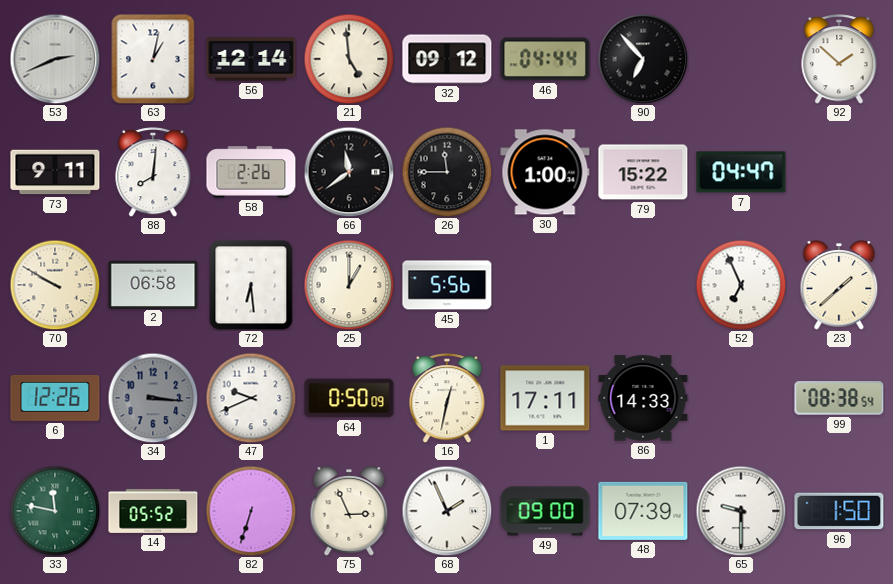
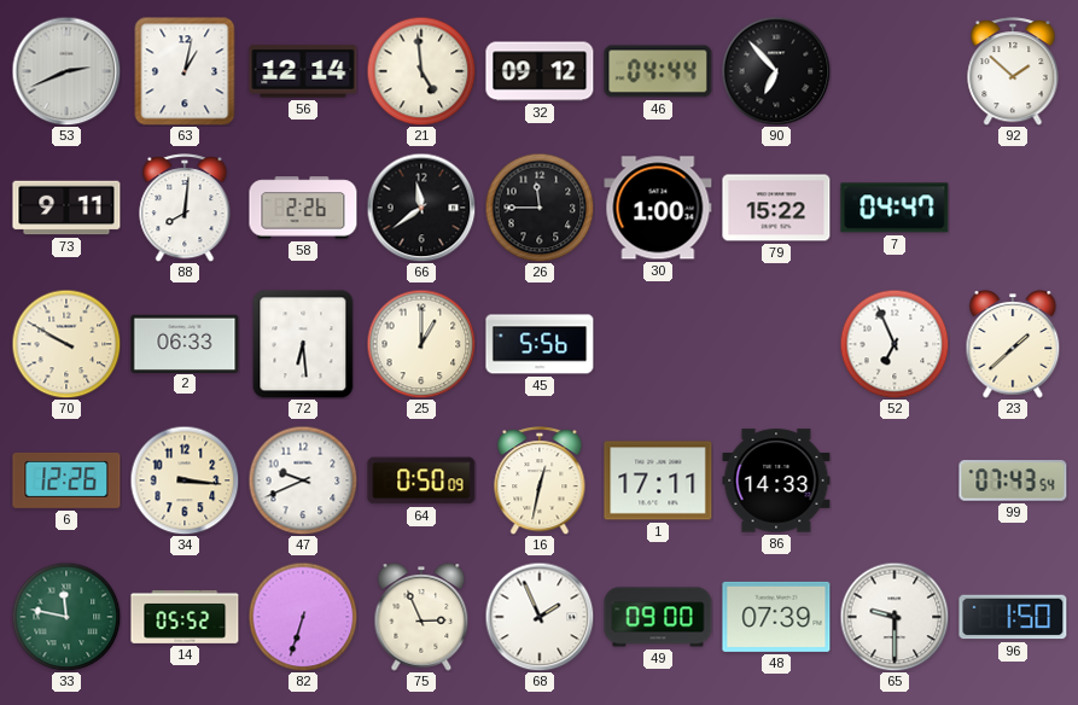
2: 06:58 -> 06:33
34 dial: grey -> cream
99: 08:38 -> 07:43
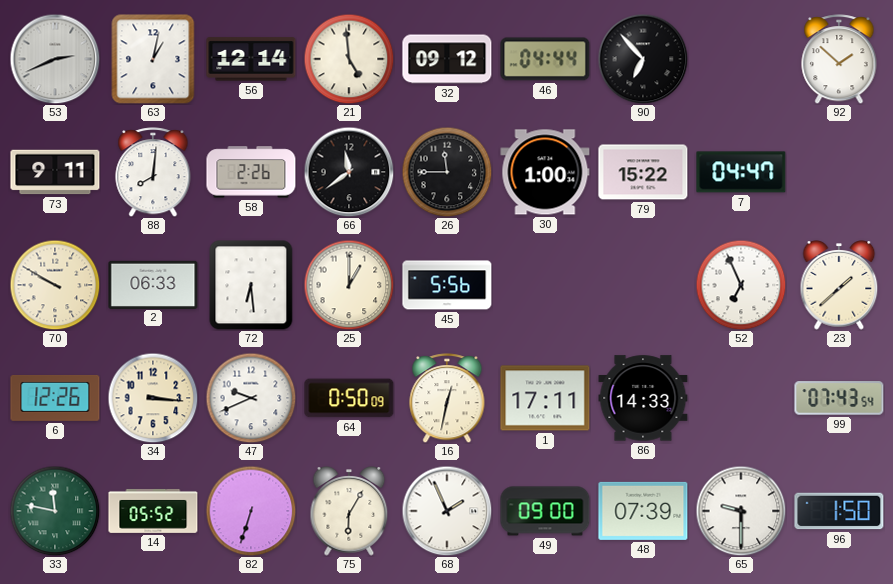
75: 2:56 -> 6:05
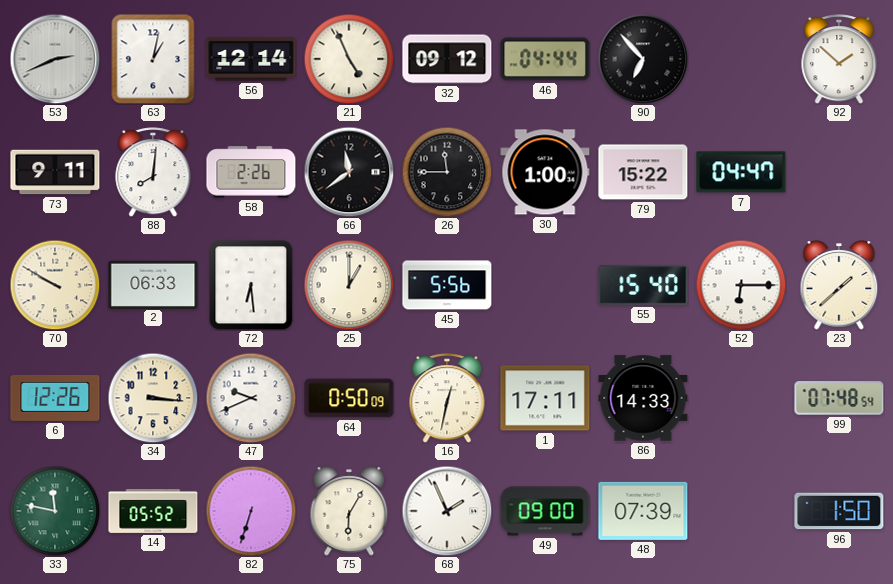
21: 4:59 -> 4:56
55: none -> 15:40
52: 6:56 -> 6:15
99: 07:43 -> 07:48
65: 9:30 -> none
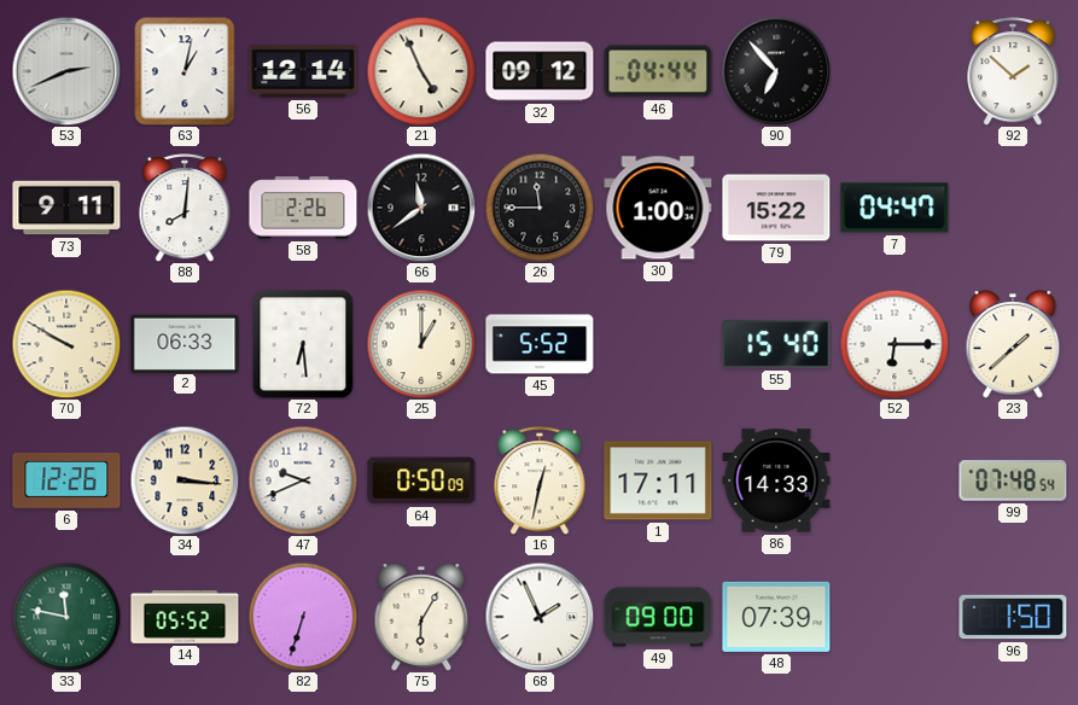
45: 5:56 -> 5:52
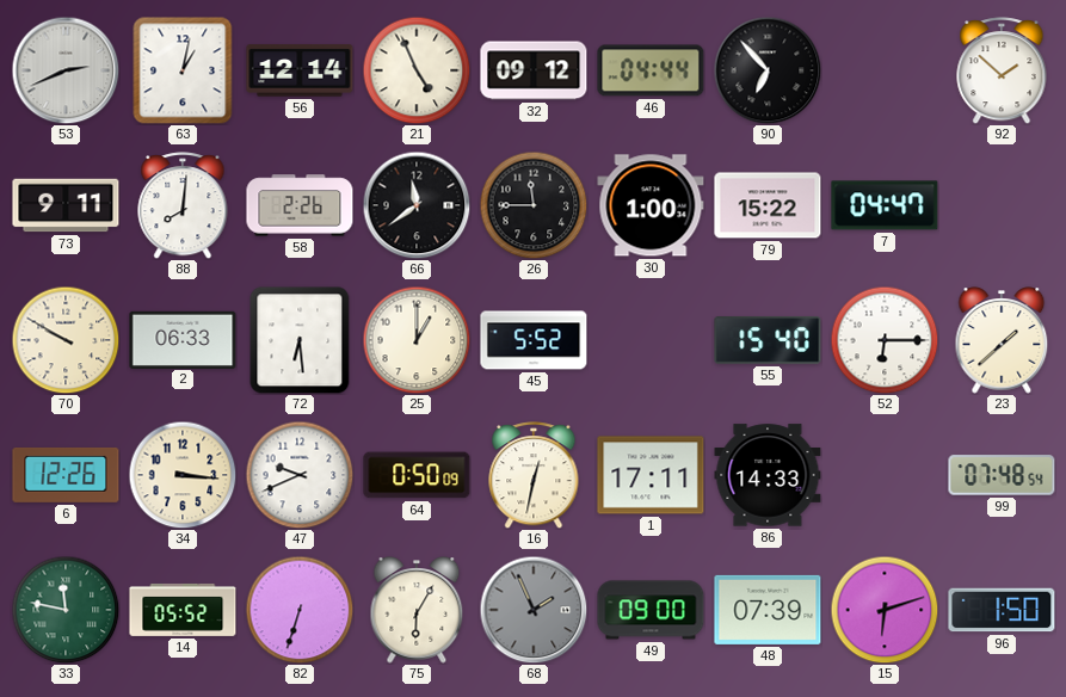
68 dial: white -> grey
15: none -> 6:12
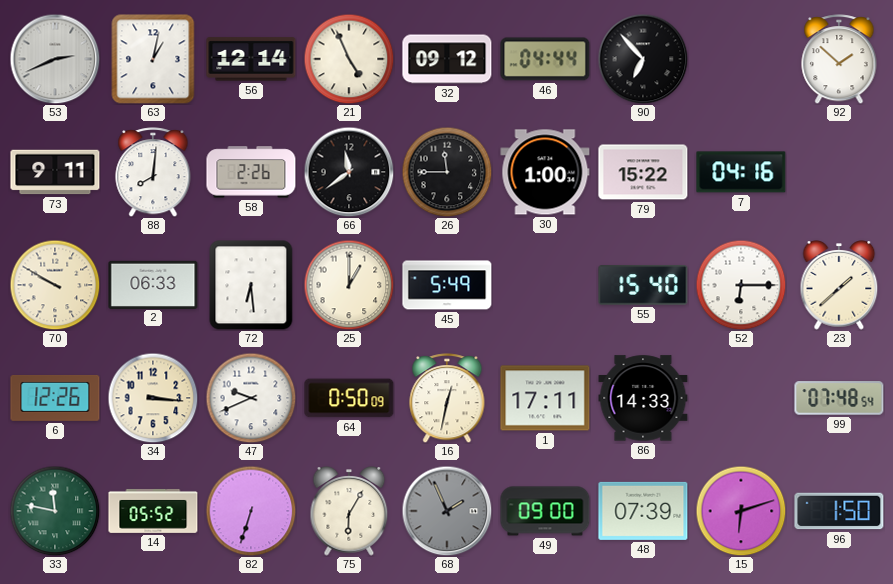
7: 04:47 -> 04:16
45: 5:52 -> 5:49
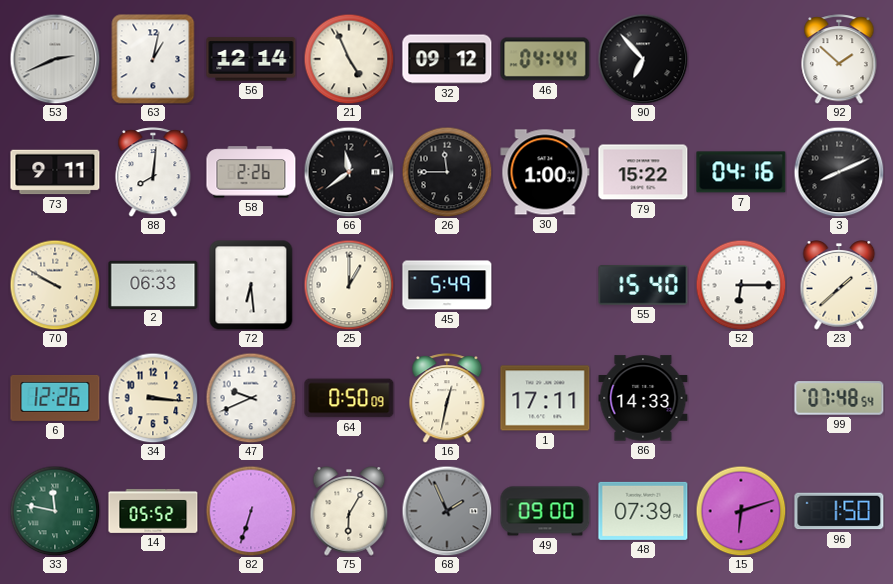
3: none -> 8:11
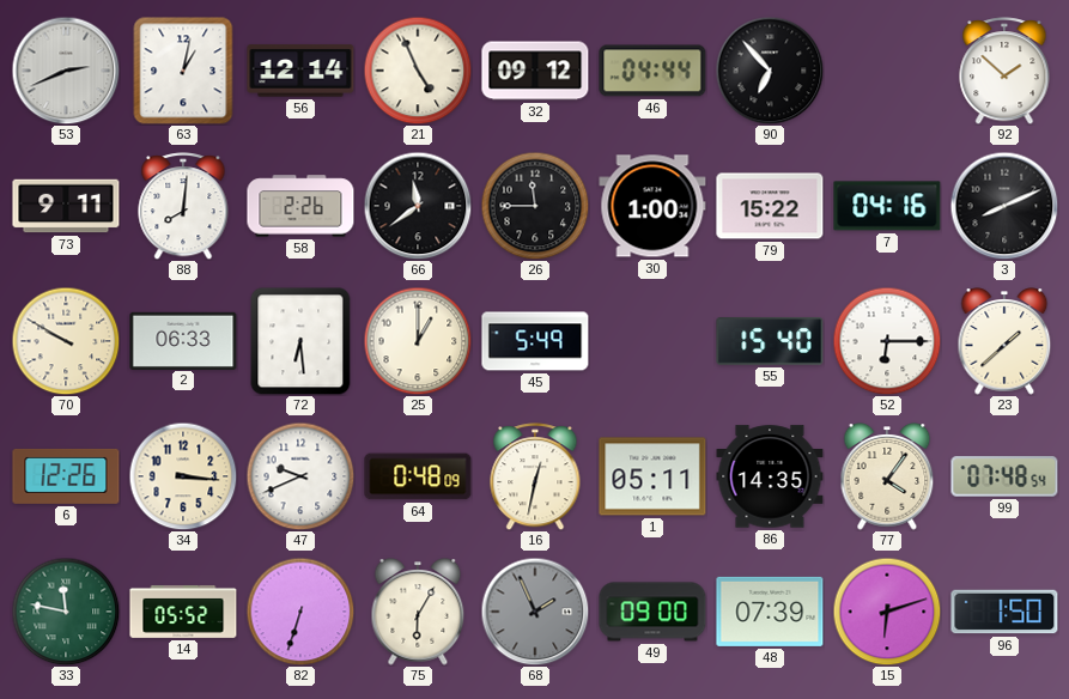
64: 0:50 -> 0:48
1: 17:11 -> 05:11
86: 14:33 -> 14:35
77: none -> 4:06
